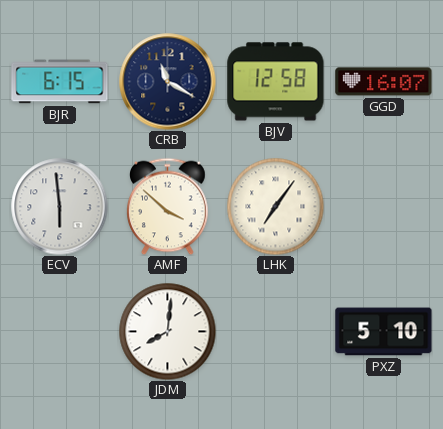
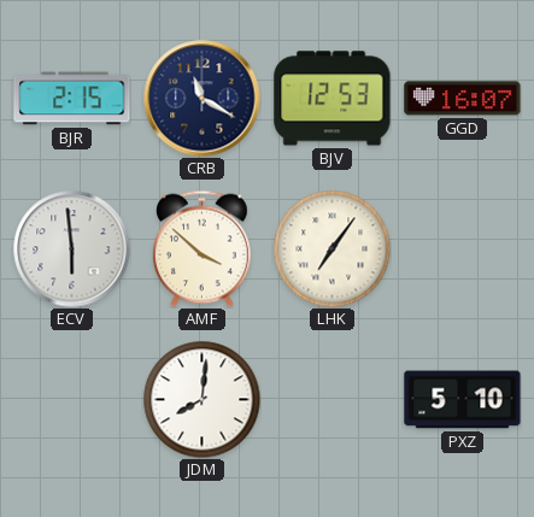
BJR: 6:15 -> 2:15
BJV: 12:58 -> 12:53
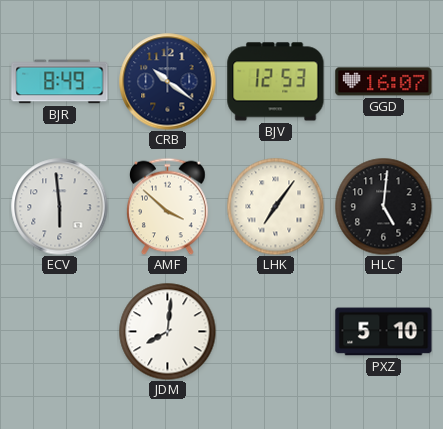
BJR: 2:15 -> 8:49
CRB: 11:20 -> 10:21
HLC: none -> 5:01
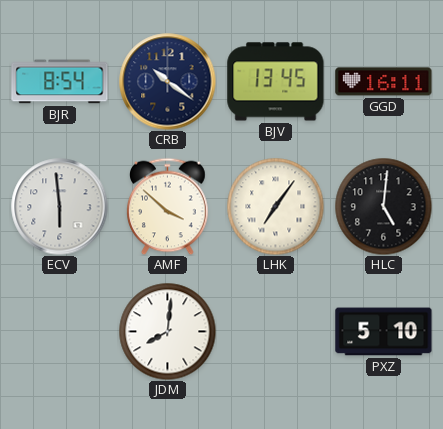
BJR: 8:49 -> 8:54
BJV: 12:53 -> 13:45
GGD: 16:07 -> 16:11
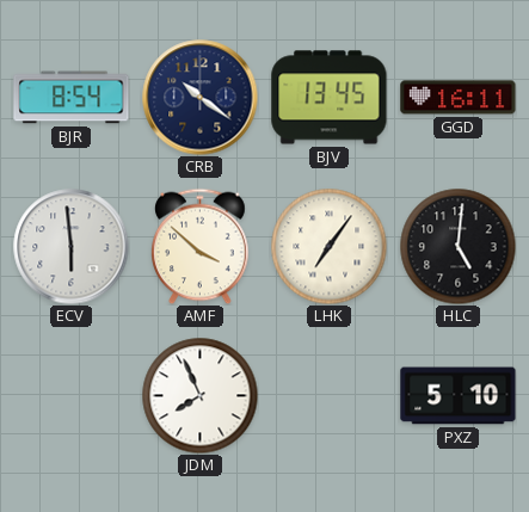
JDM: 8:01 -> 7:56
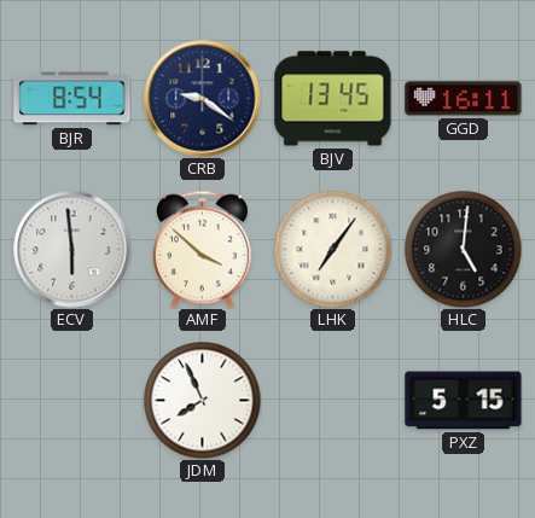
CRB: 10:21 -> 9:21
PXZ: 5:10 -> 5:15
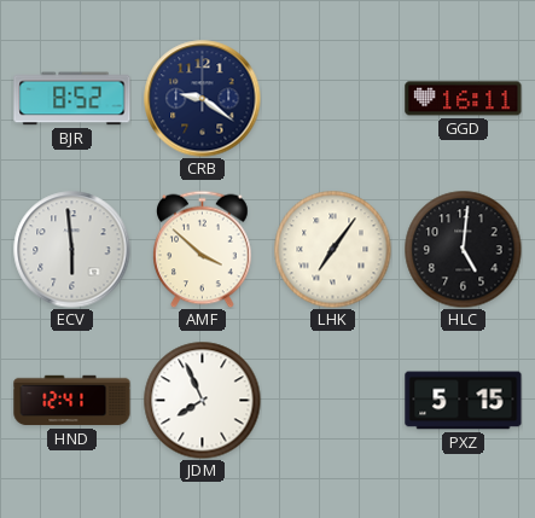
BJR: 8:54 -> 8:52
BJV: 13:45 -> none
HND: none -> 12:41
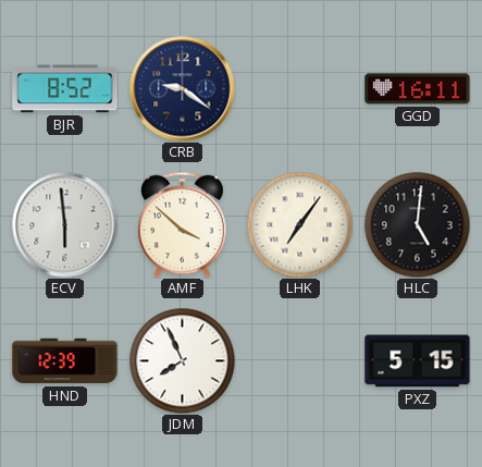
HND: 12:41 -> 12:39
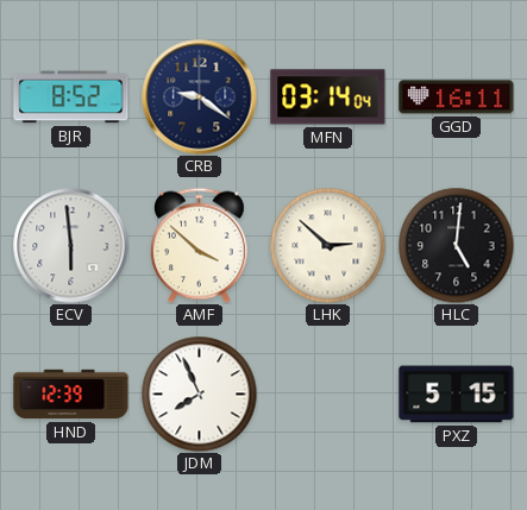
MFN: none -> 03:14
LHK: 7:06 -> 2:52
